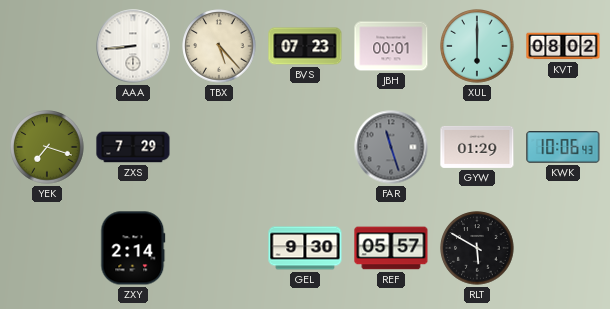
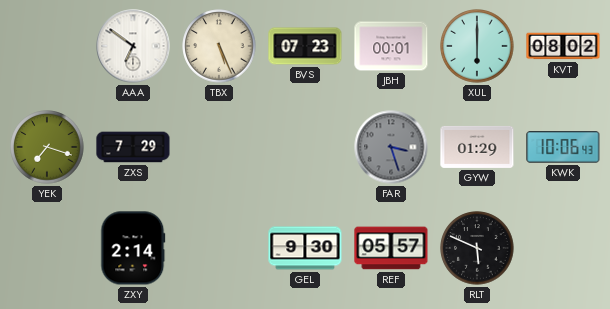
AAA: 8:44 -> 6:51
TBX: 5:23 -> 5:26
FAR: 11:27 -> 3:27
RLT: 5:50 -> 5:49
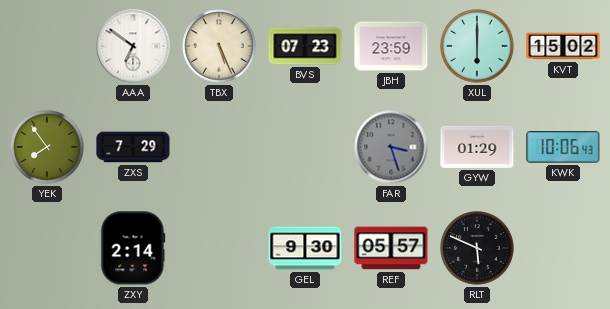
JBH: 00:01 -> 23:59
KVT: 08:02 -> 15:02
YEK: 7:18 -> 7:54
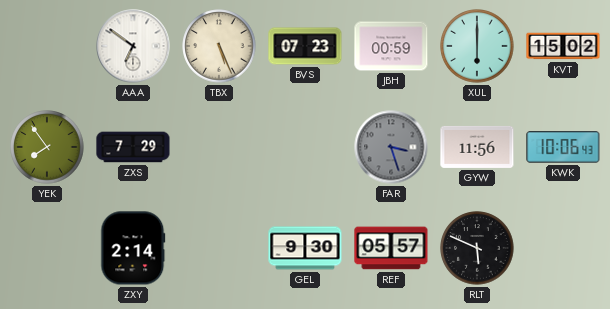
JBH: 23:59 -> 00:59
GYW: 01:29 -> 11:56
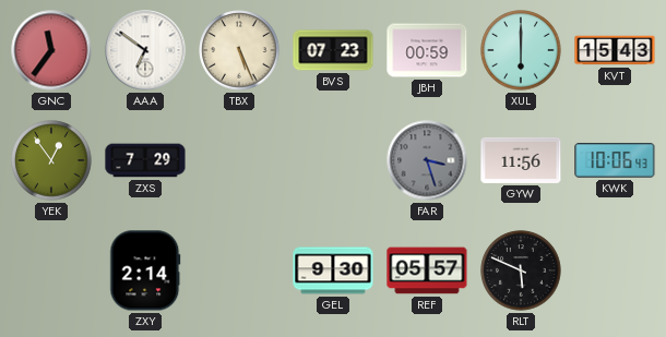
GNC: none -> 11:36
KVT: 15:02 -> 15:43
YEK: 7:54 -> 12:54
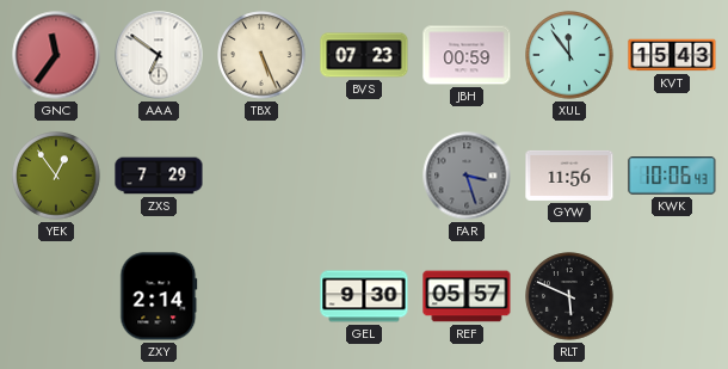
XUL: 6:00 -> 11:54
